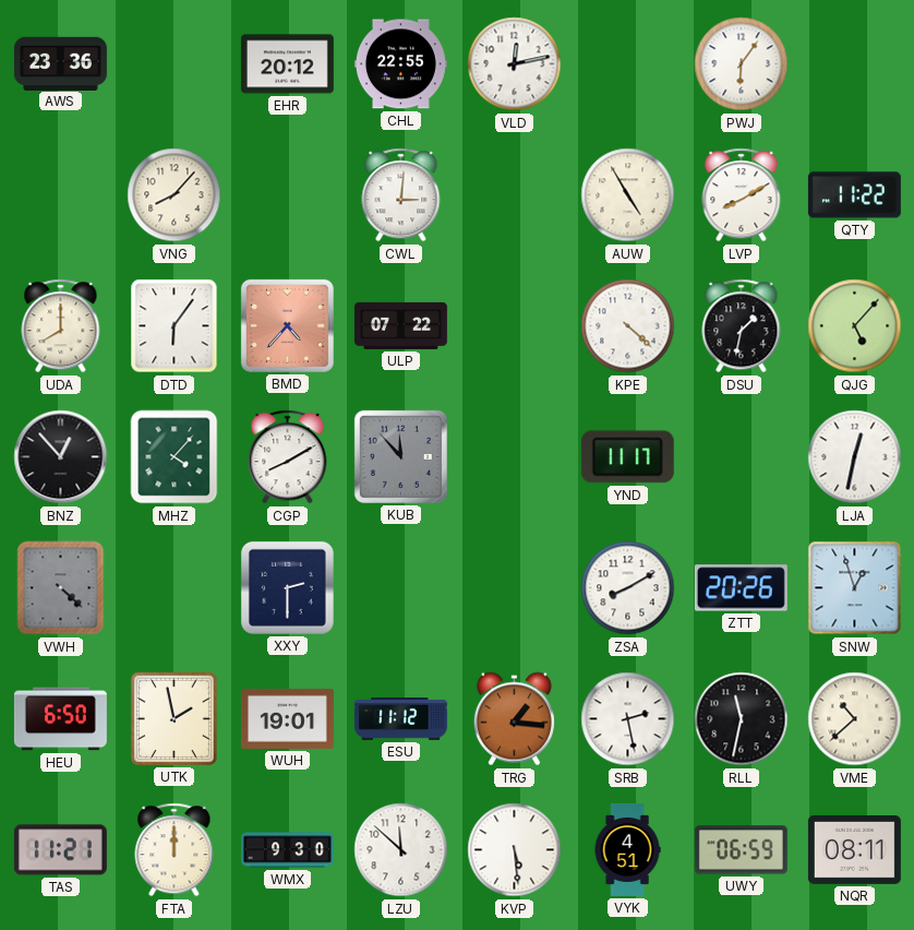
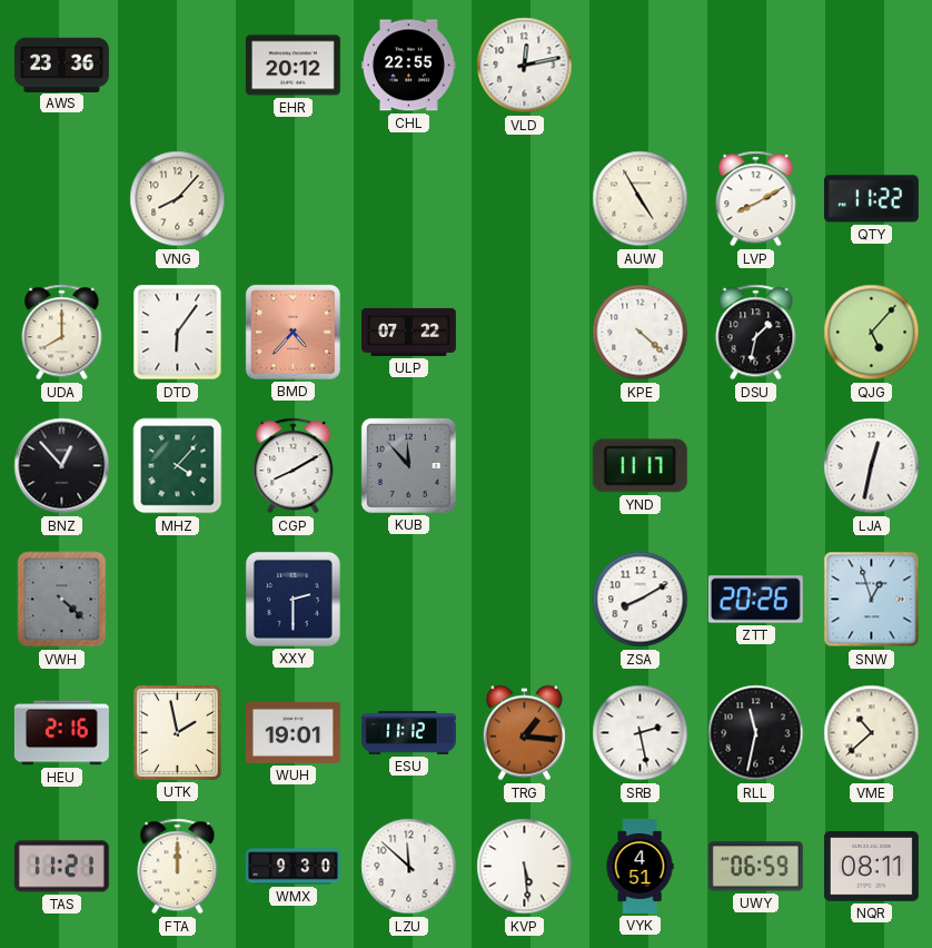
PWJ: 6:06 -> none
CWL: 3:01 -> none
HEU: 6:50 -> 2:16
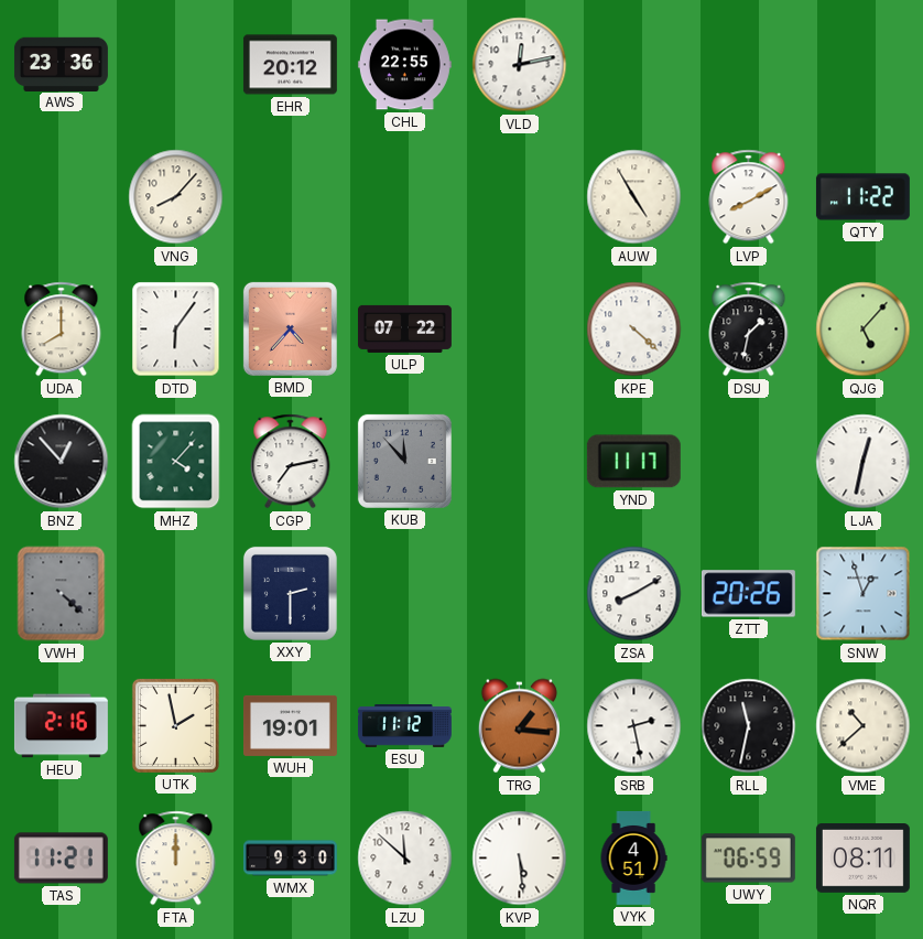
CGP: 8:10 -> 7:13
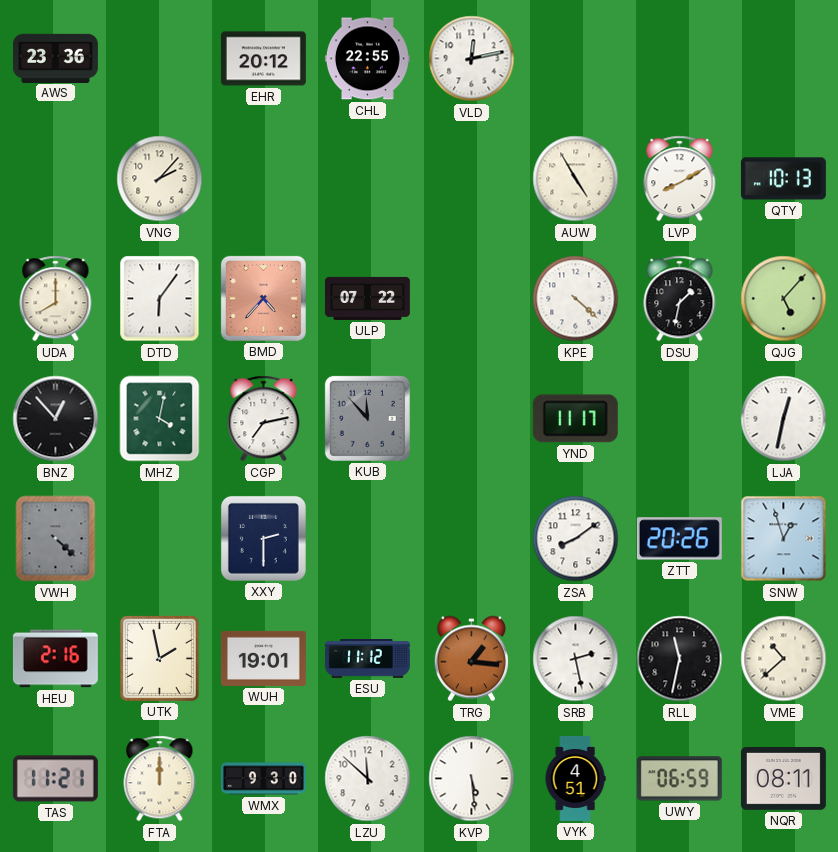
VNG: 8:07 -> 2:07
QTY: 11:22 -> 10:13
MHZ: 4:07 -> 4:02
ZSA: 8:10 -> 8:09
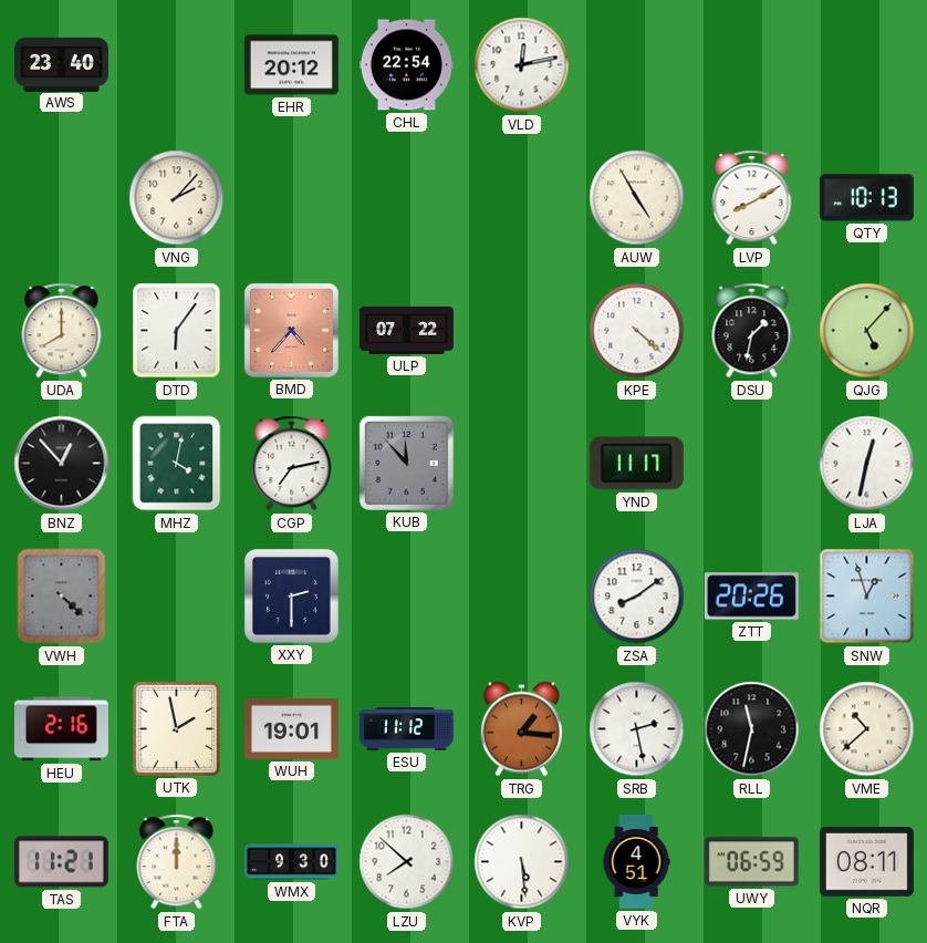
AWS: 23:36 -> 23:40
CHL: 22:55 -> 22:54
LZU: 11:52 -> 7:52
